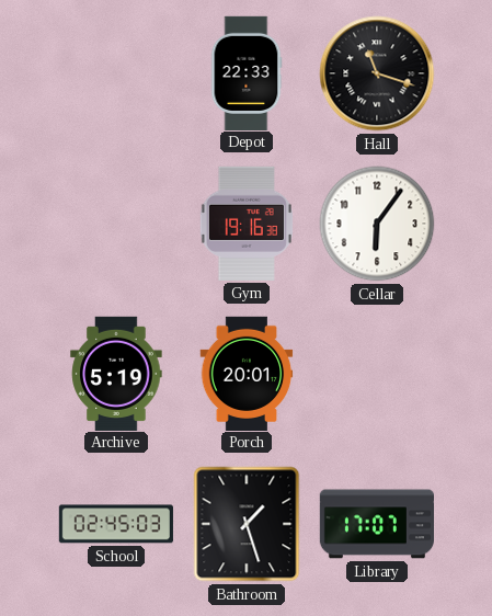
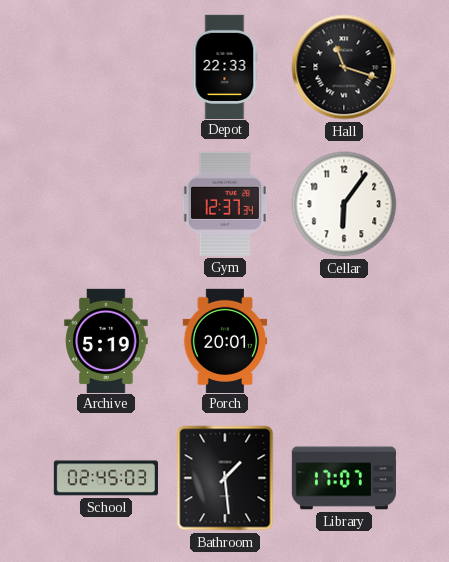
Gym: 19:16 -> 12:37
Bathroom: 1:27 -> 1:29
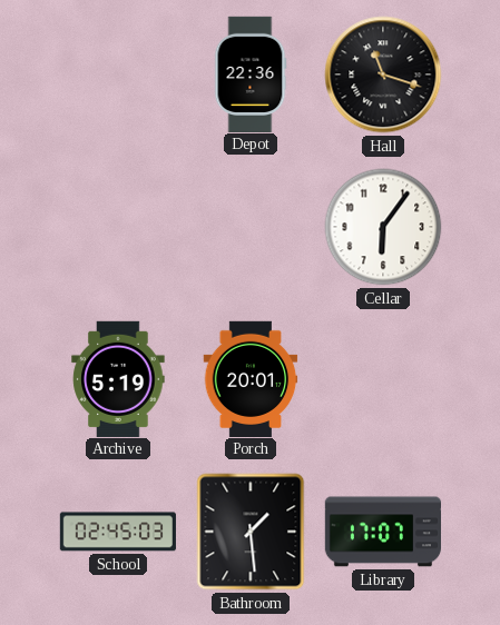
Depot: 22:33 -> 22:36
Gym: 12:37 -> none
